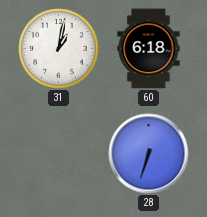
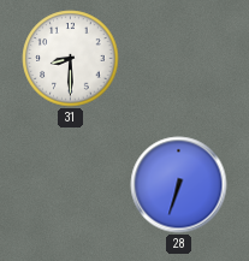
31: 1:02 -> 8:30
60: 6:18 -> none
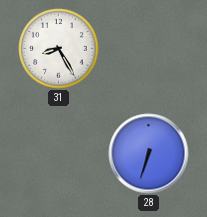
31: 8:30 -> 8:25
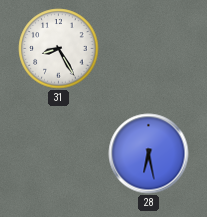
28: 6:33 -> 6:28
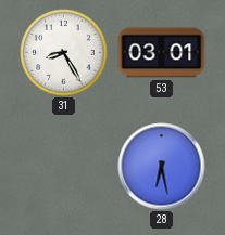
53: none -> 03:01
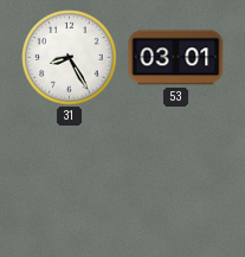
28: 6:28 -> none
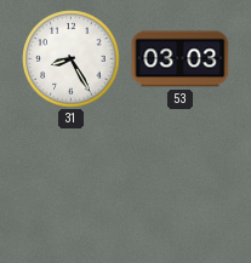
53: 03:01 -> 03:03
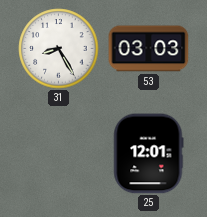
25: none -> 12:01
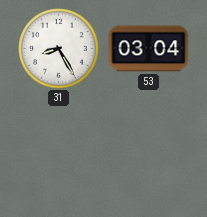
53: 03:03 -> 03:04
25: 12:01 -> none
